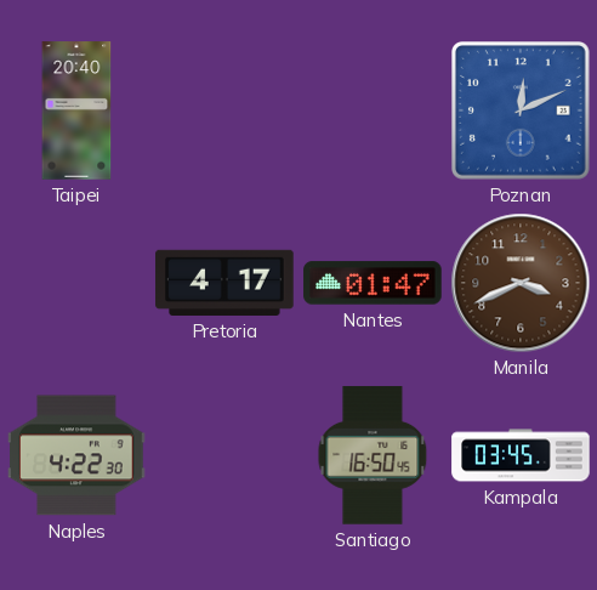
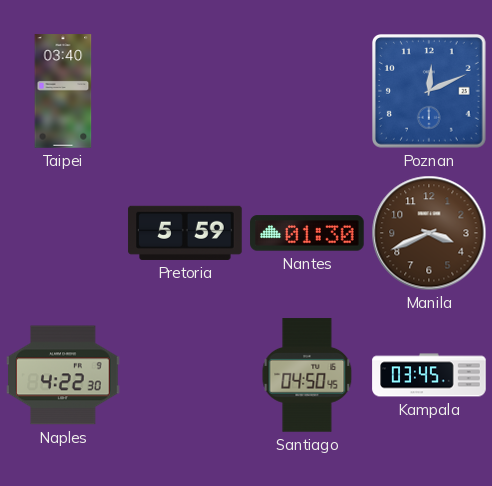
Taipei: 20:40 -> 03:40
Pretoria: 4:17 -> 5:59
Nantes: 01:47 -> 01:30
Santiago: 16:50 -> 04:50
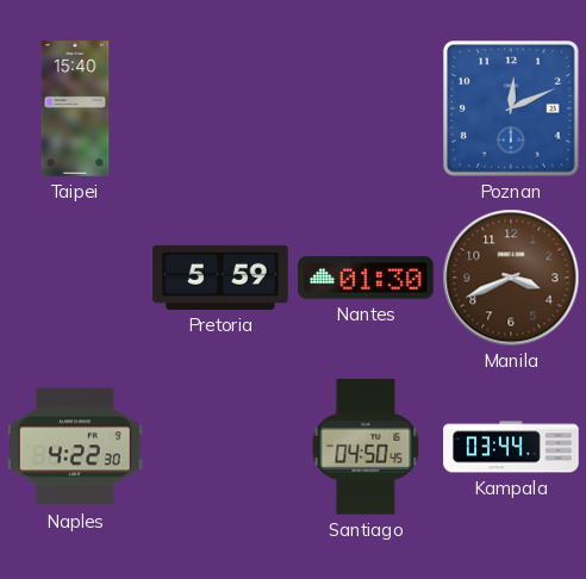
Taipei: 03:40 -> 15:40
Kampala: 03:45 -> 03:44
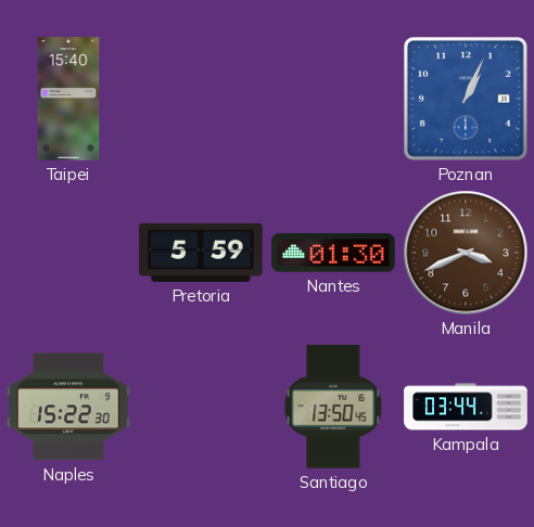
Poznan: 12:11 -> 1:04
Naples: 4:22 -> 15:22
Santiago: 04:50 -> 13:50
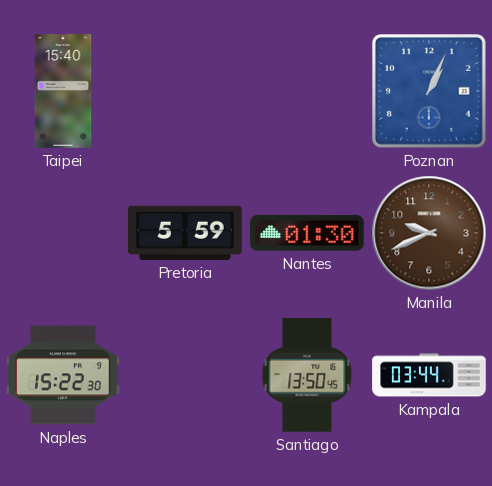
Manila: 3:41 -> 9:41
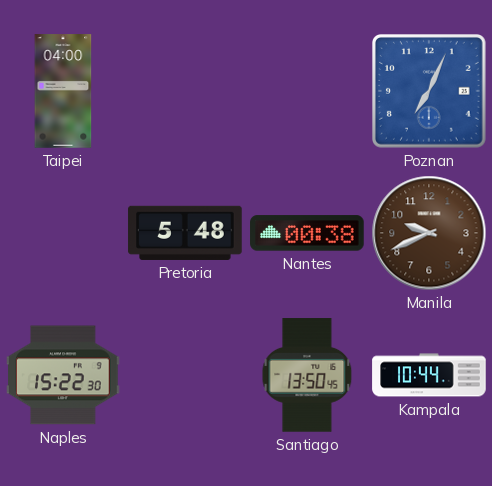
Taipei: 15:40 -> 04:00
Poznan: 1:04 -> 7:04
Pretoria: 5:59 -> 5:48
Nantes: 01:30 -> 00:38
Kampala: 03:44 -> 10:44
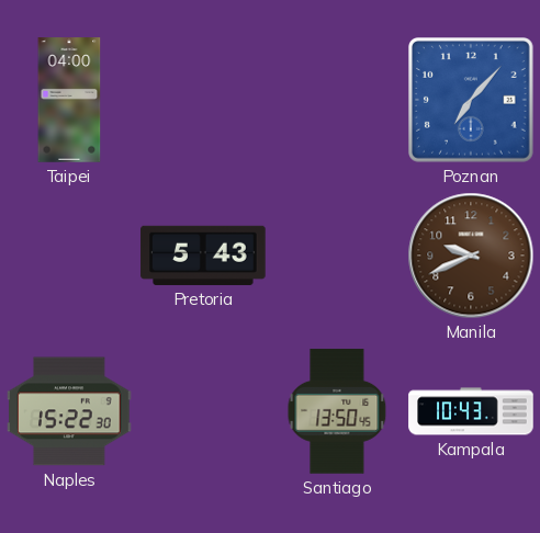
Poznan: 7:04 -> 7:07
Pretoria: 5:48 -> 5:43
Nantes: 00:38 -> none
Kampala: 10:44 -> 10:43
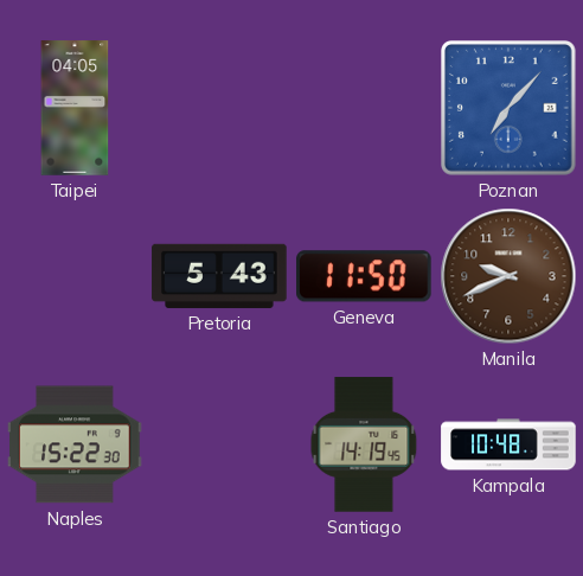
Taipei: 04:00 -> 04:05
Geneva: none -> 11:50
Santiago: 13:50 -> 14:19
Kampala: 10:43 -> 10:48
